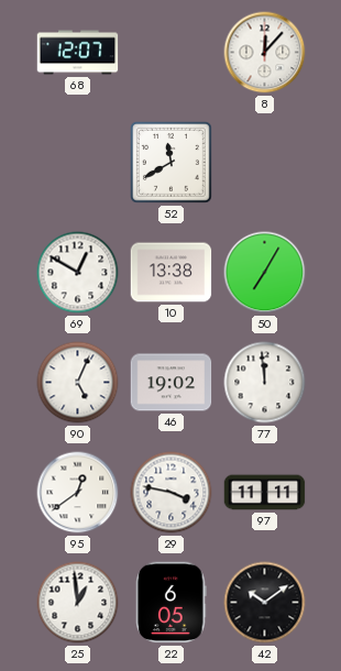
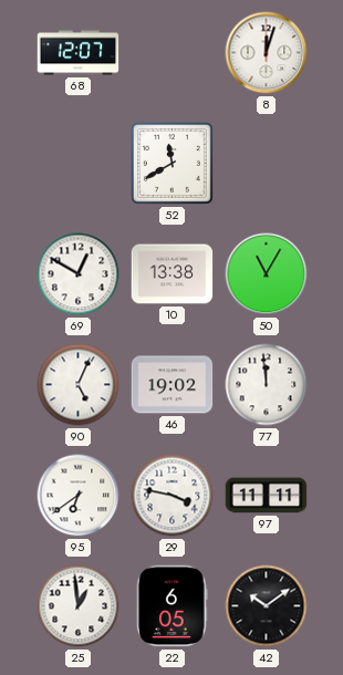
8: 12:07 -> 12:03
50: 7:05 -> 11:05
95: 12:39 -> 6:39
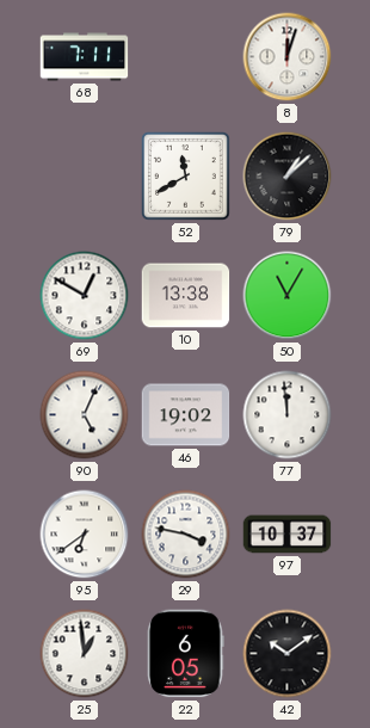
68: 12:07 -> 7:11
79: none -> 1:08
97: 11:11 -> 10:37
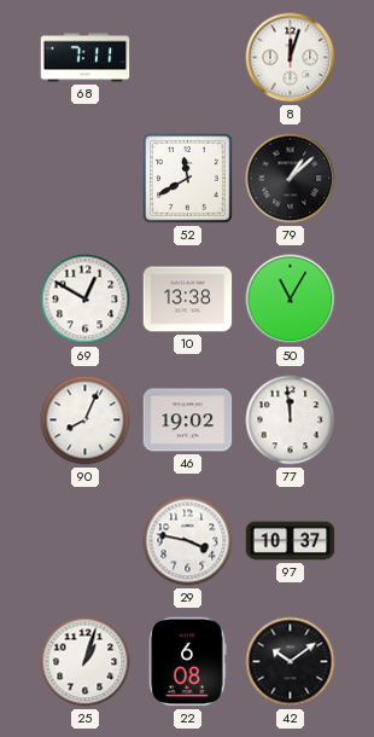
90: 5:04 -> 8:04
95: 6:39 -> none
25: 12:59 -> 1:03
22: 6:05 -> 6:08
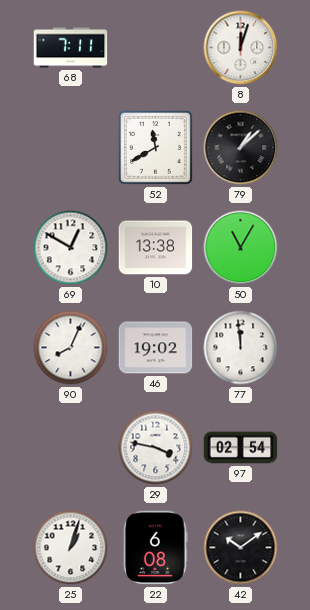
97: 10:37 -> 02:54
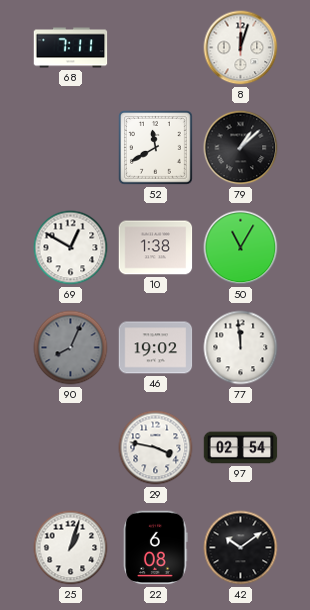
10: 13:38 -> 1:38
90 dial: white -> grey
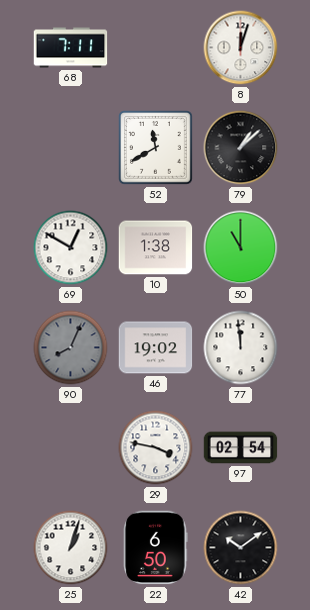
50: 11:05 -> 11:00
22: 6:08 -> 6:50
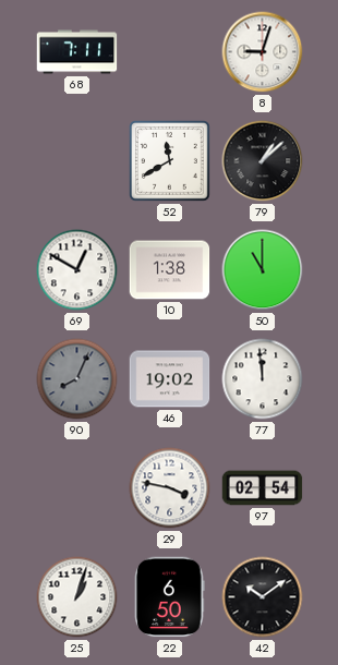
8: 12:03 -> 9:03
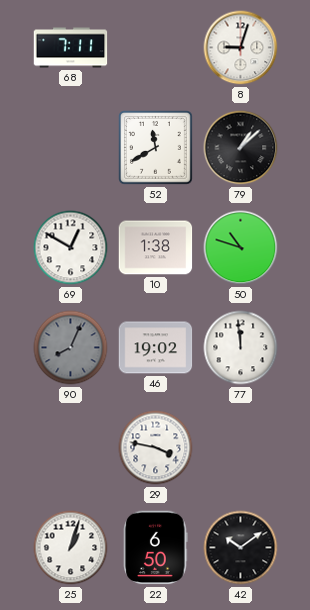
50: 11:00 -> 10:48
97: 02:54 -> none
